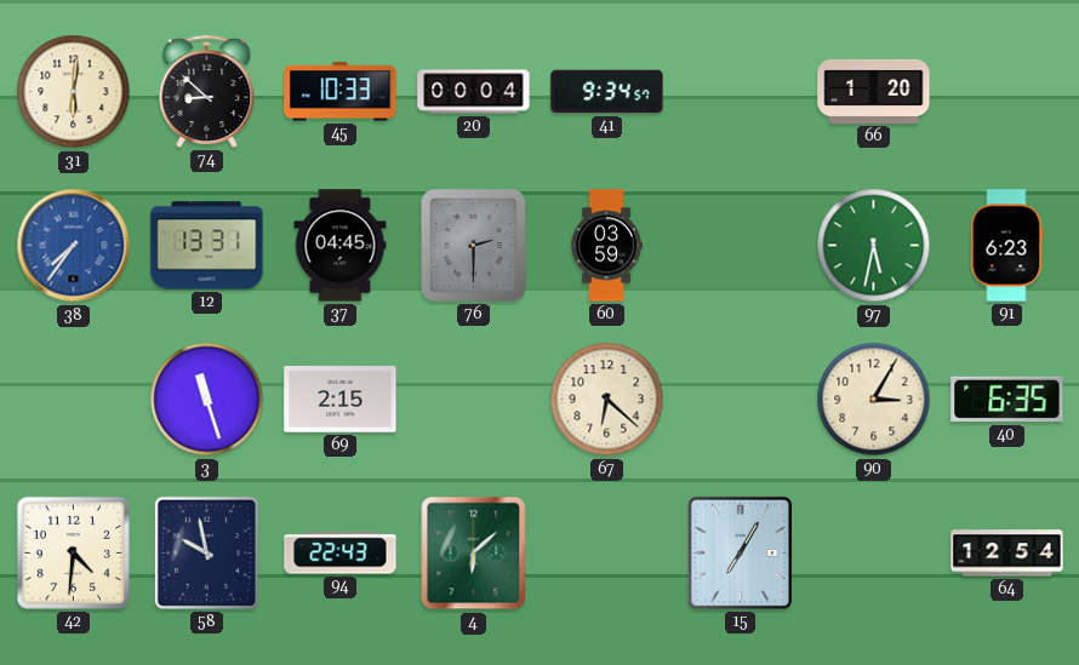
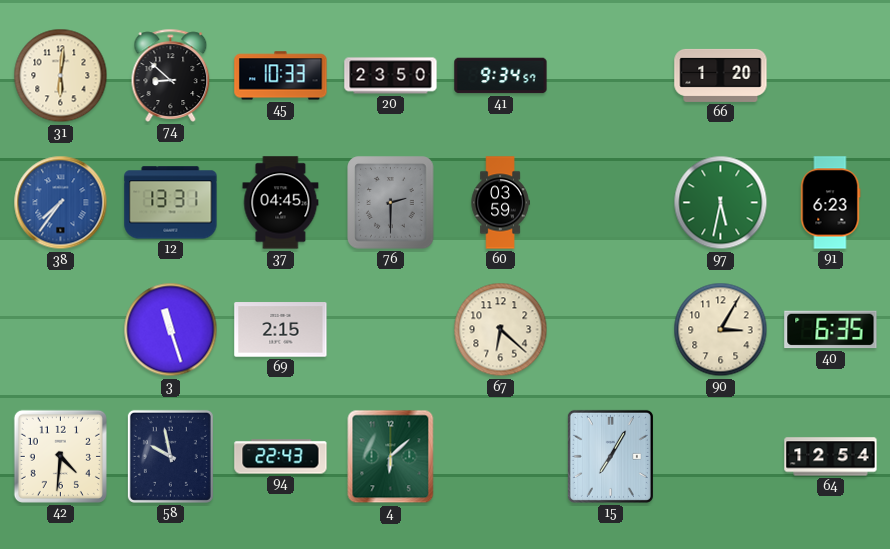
20: 00:04 -> 23:50
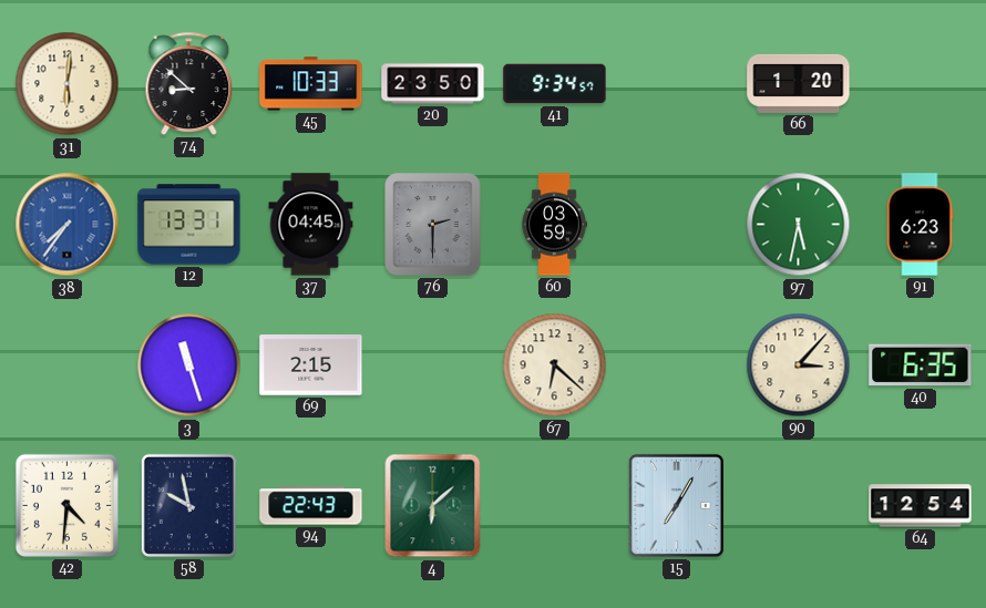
90: 3:05 -> 3:07
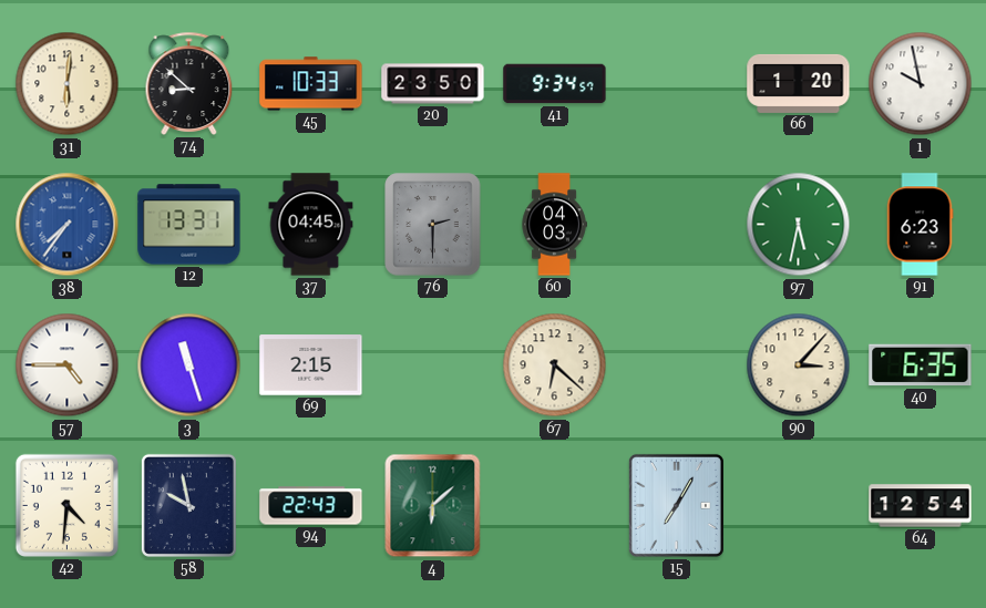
1: none -> 9:58
60: 03:59 -> 04:03
57: none -> 4:45
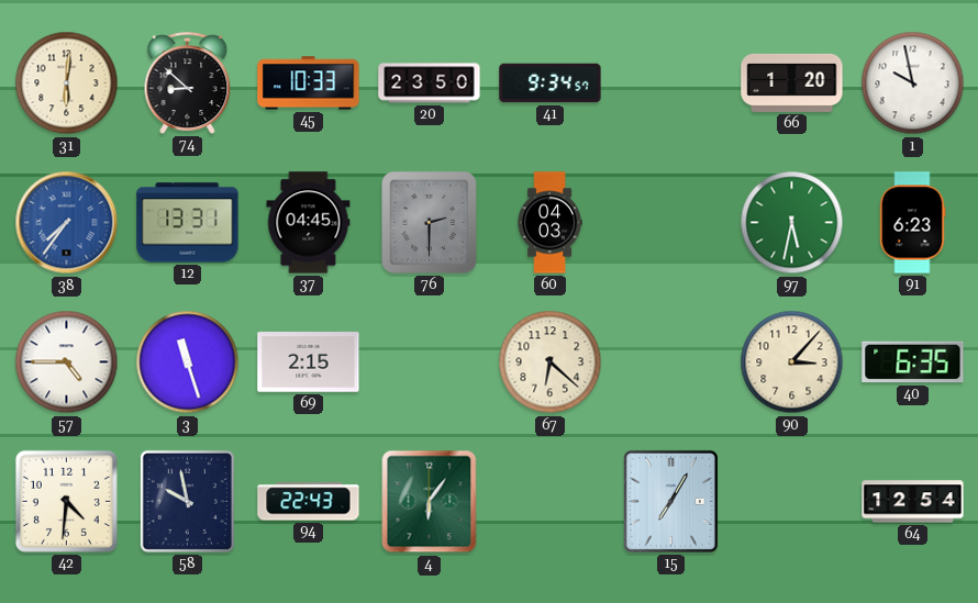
4: 6:08 -> 6:06
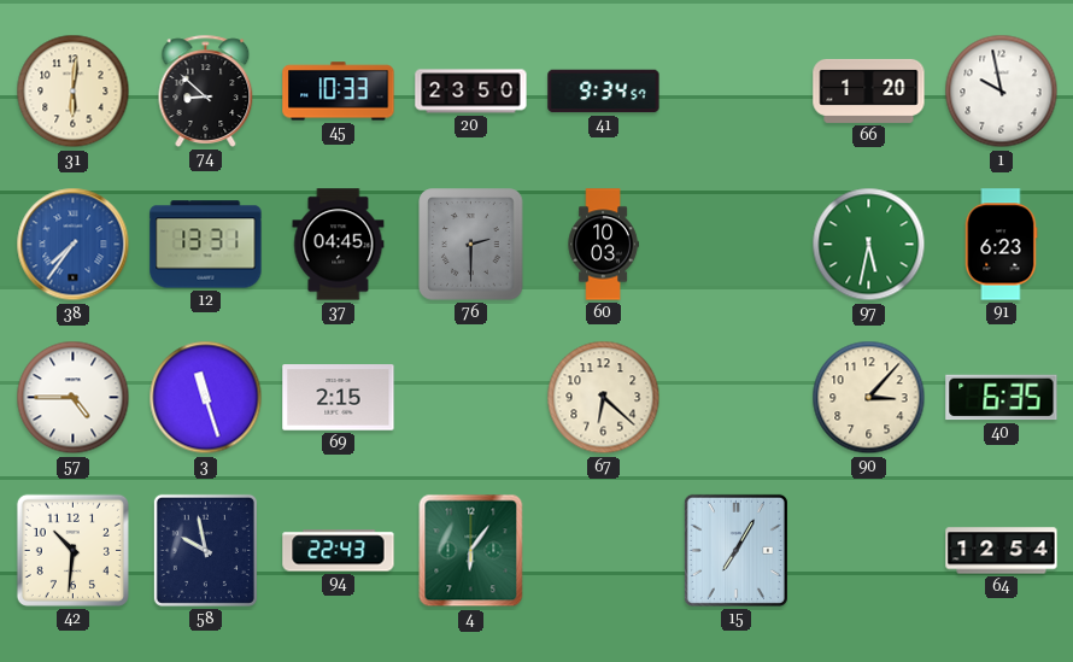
60: 04:03 -> 10:03
42: 4:31 -> 10:31
